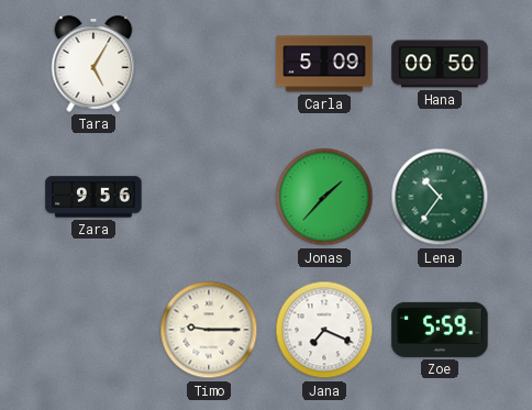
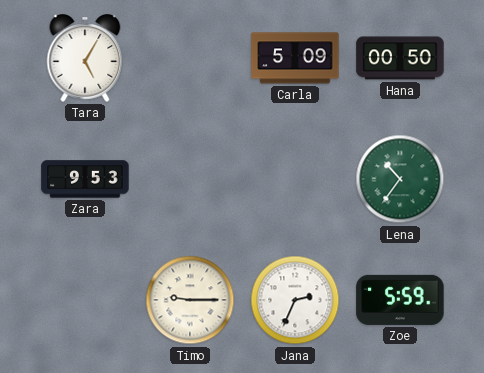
Zara: 9:56 -> 9:53
Jonas: 1:37 -> none
Jana: 7:19 -> 2:34
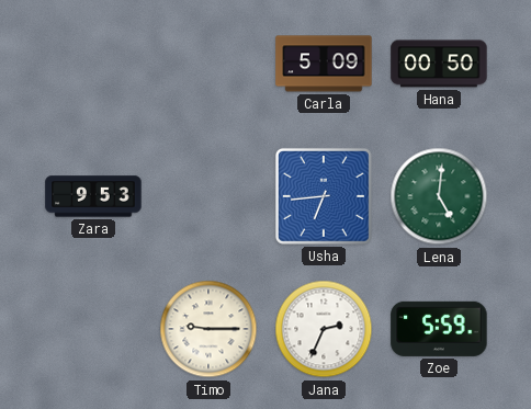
Tara: 5:05 -> none
Usha: none -> 6:44
Lena: 10:36 -> 5:01
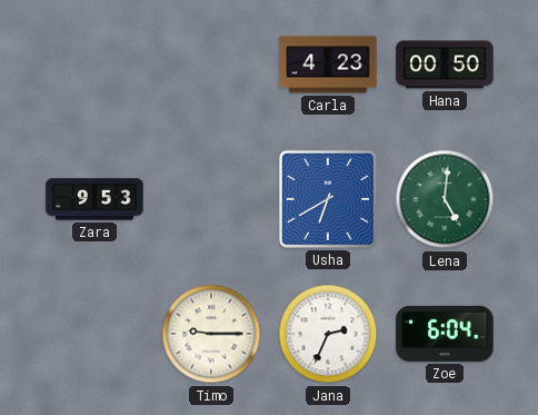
Carla: 5:09 -> 4:23
Usha: 6:44 -> 6:40
Zoe: 5:59 -> 6:04
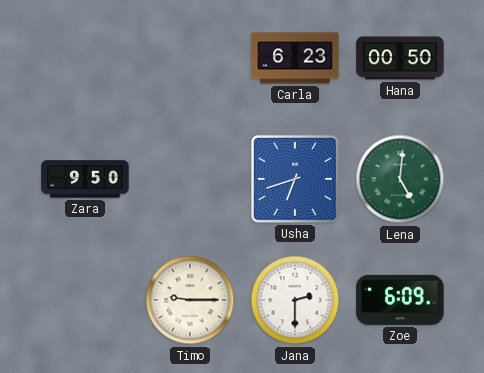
Carla: 4:23 -> 6:23
Zara: 9:53 -> 9:50
Usha: 6:40 -> 6:42
Jana: 2:34 -> 2:30
Zoe: 6:04 -> 6:09
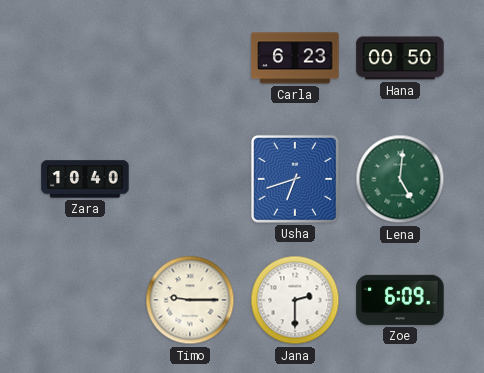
Zara: 9:50 -> 10:40
